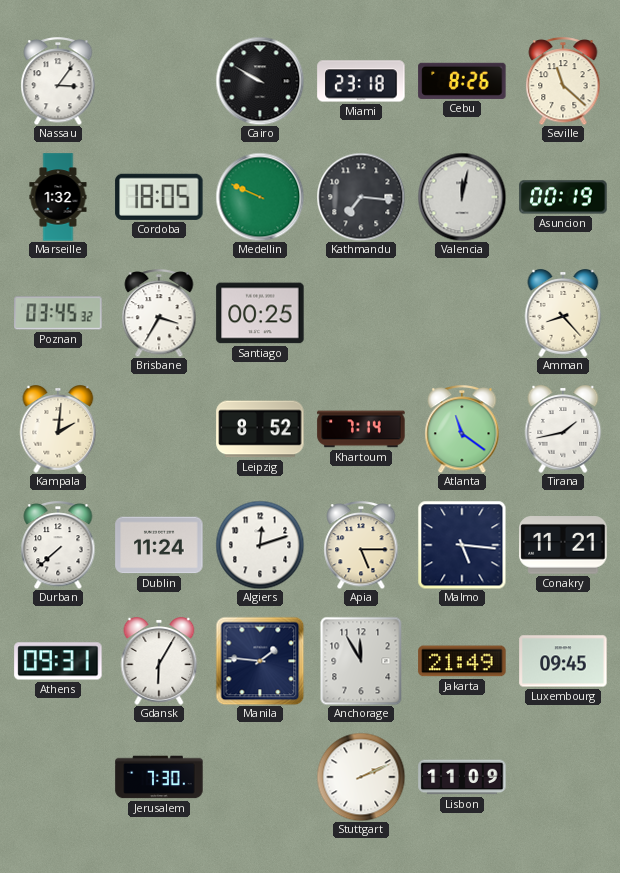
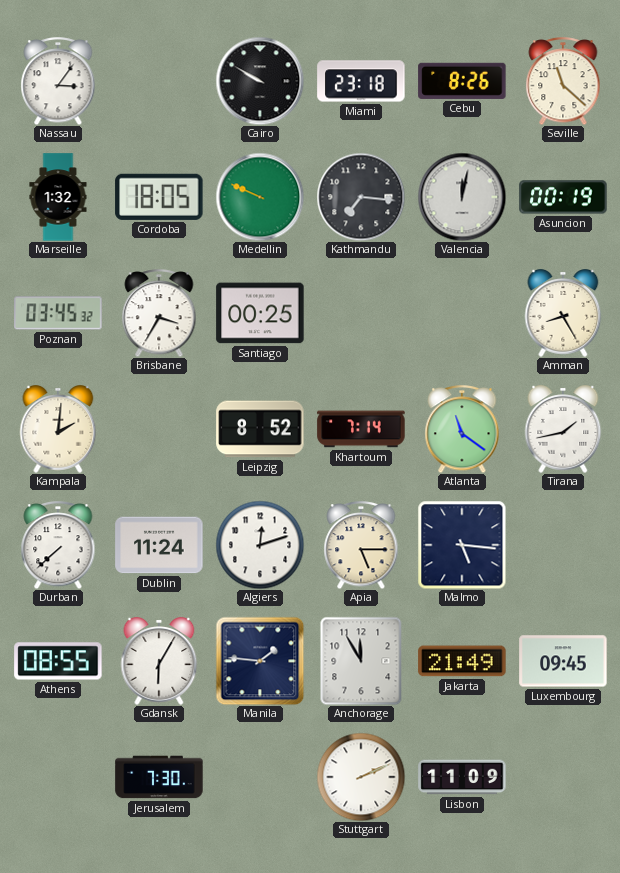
Amman: 8:23 -> 8:25
Conakry: 11:21 -> none
Athens: 09:31 -> 08:55
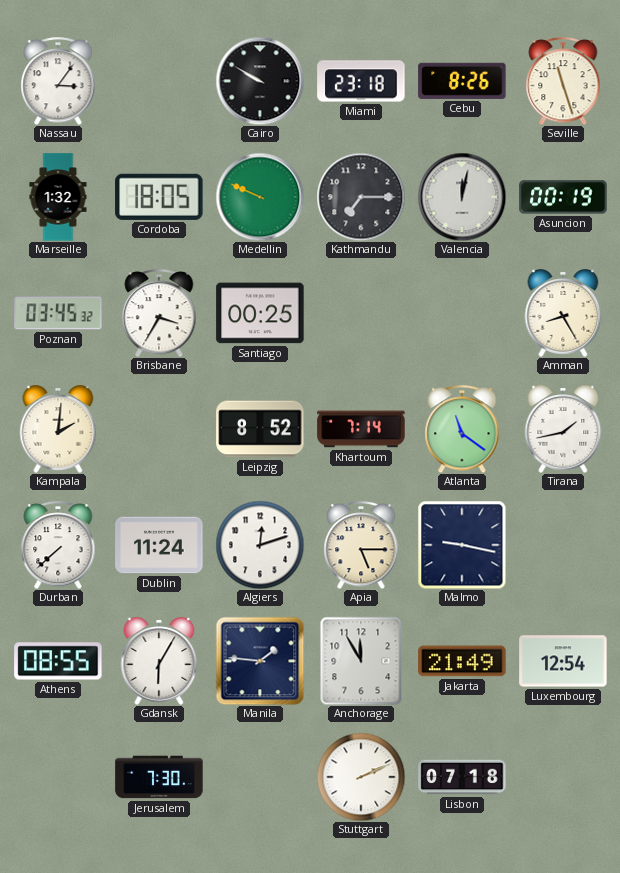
Seville: 11:22 -> 11:27
Kathmandu: 7:16 -> 7:15
Malmo: 5:16 -> 9:17
Luxembourg: 09:45 -> 12:54
Lisbon: 11:09 -> 07:18
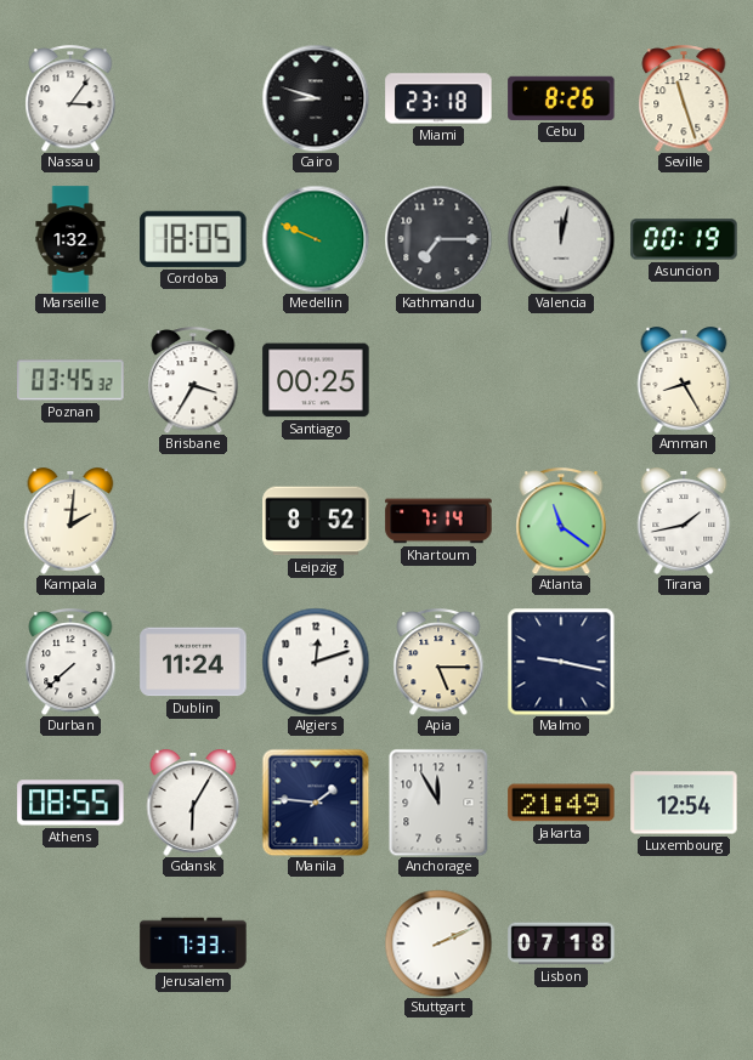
Cairo: 9:50 -> 8:48
Jerusalem: 7:30 -> 7:33
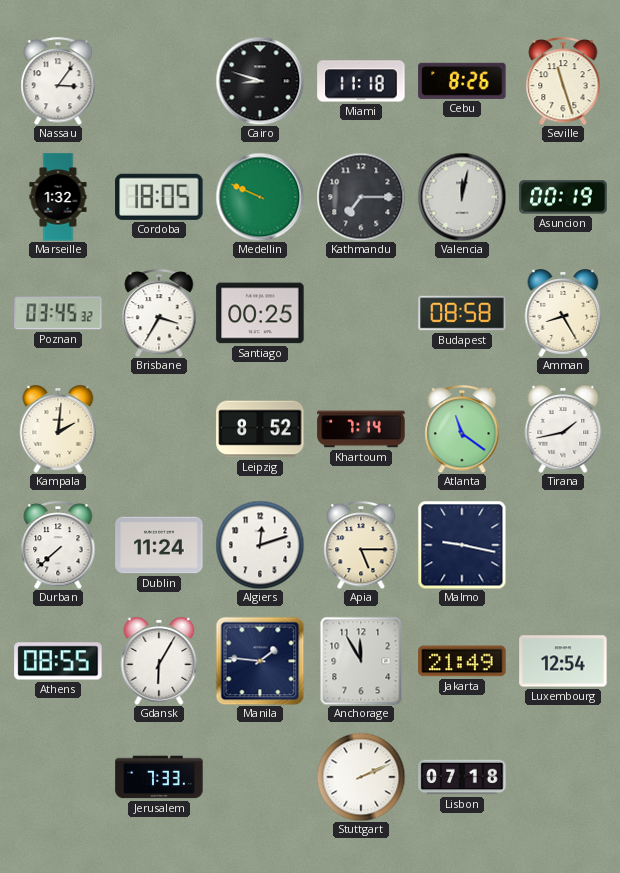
Miami: 23:18 -> 11:18
Budapest: none -> 08:58
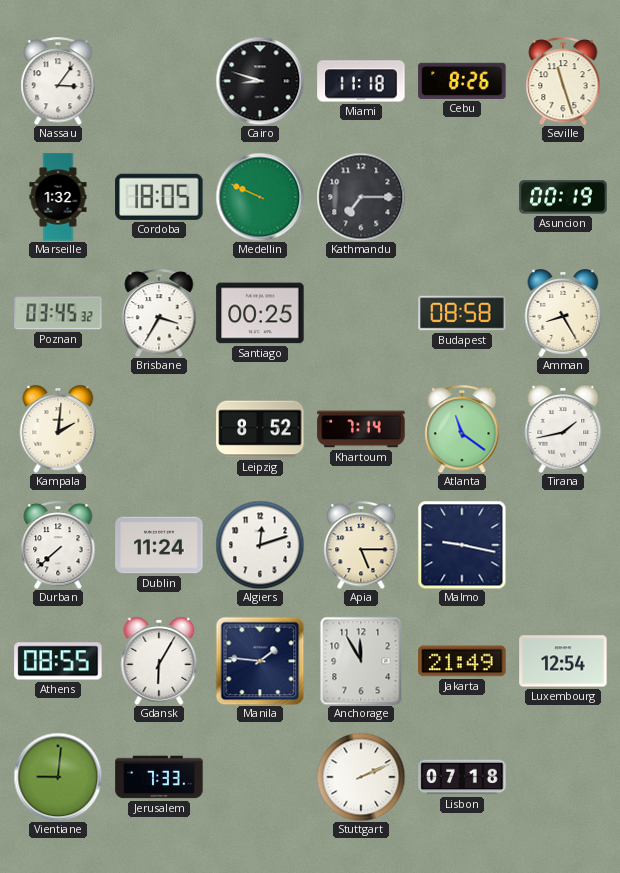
Valencia: 12:02 -> none
Vientiane: none -> 9:01
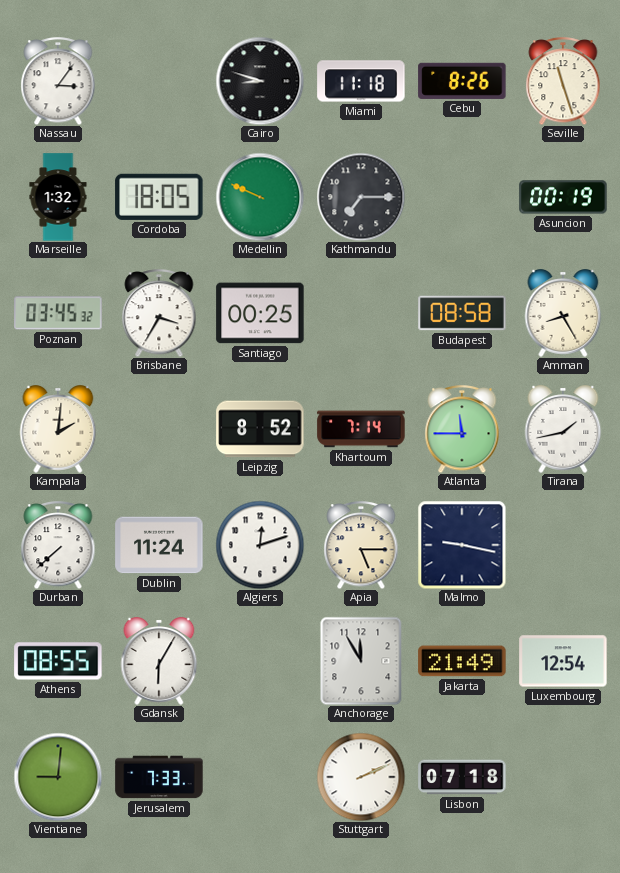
Atlanta: 11:21 -> 11:45
Manila: 1:46 -> none
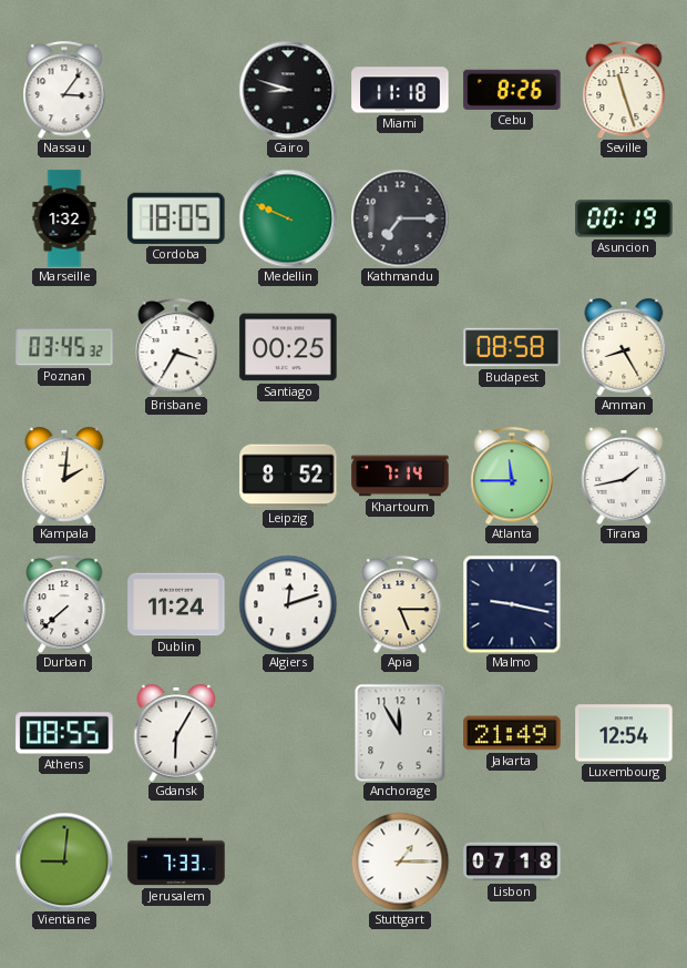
Stuttgart: 2:11 -> 1:15
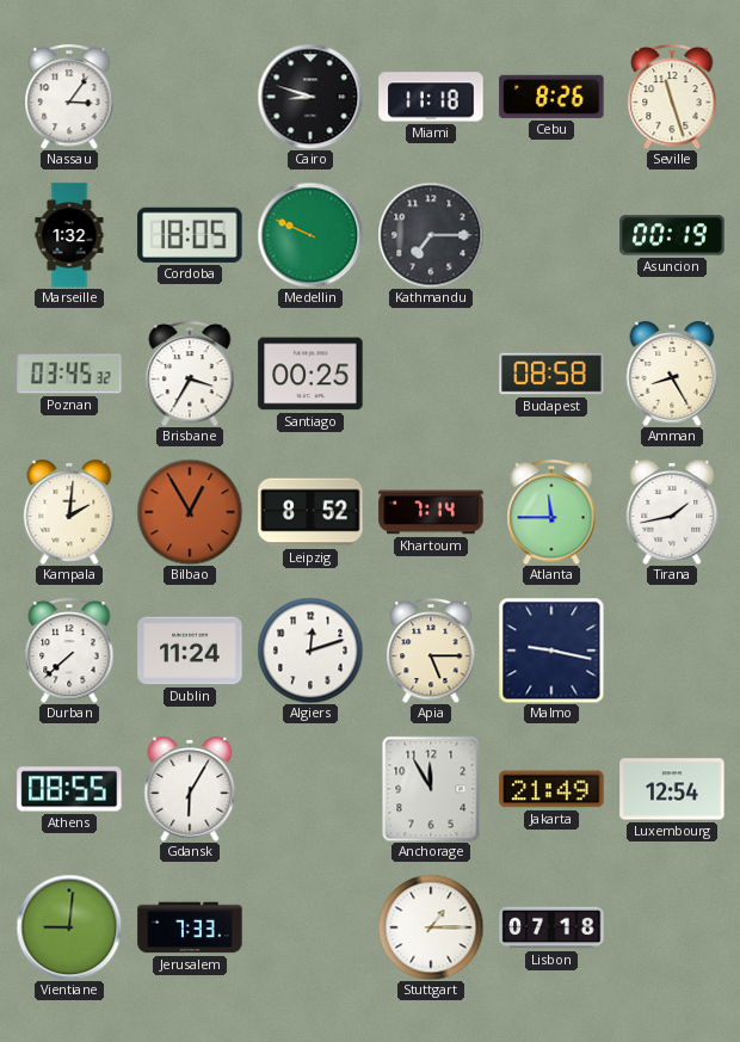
Bilbao: none -> 12:55
